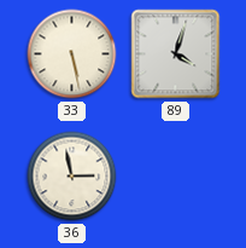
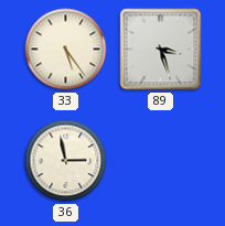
33: 5:28 -> 5:24
89: 4:03 -> 3:27
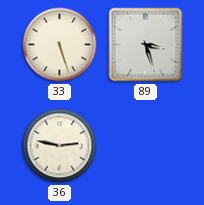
33: 5:24 -> 5:27
36: 2:58 -> 2:47
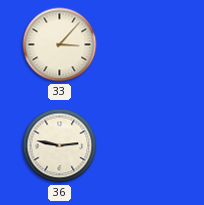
33: 5:27 -> 3:07
89: 3:27 -> none
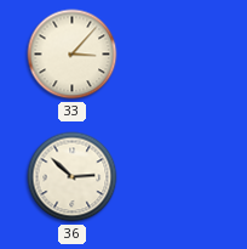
36: 2:47 -> 2:52
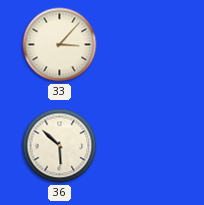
36: 2:52 -> 5:52
